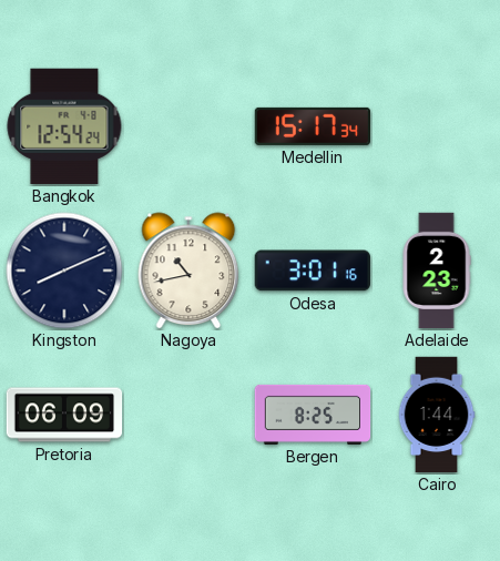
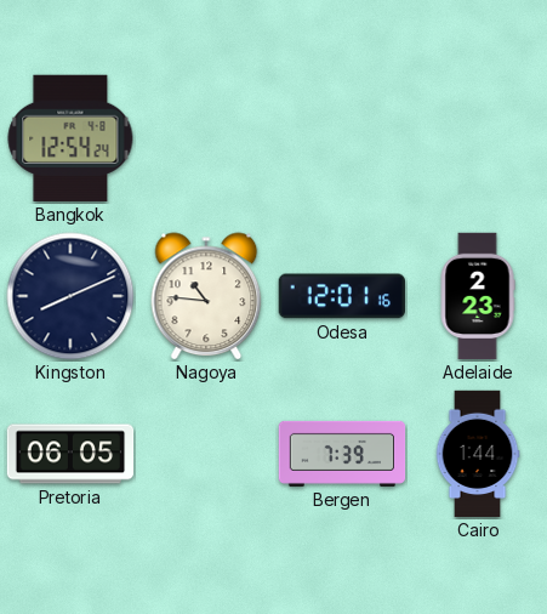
Medellin: 15:17 -> none
Nagoya: 10:43 -> 10:46
Odesa: 3:01 -> 12:01
Pretoria: 06:09 -> 06:05
Bergen: 8:25 -> 7:39
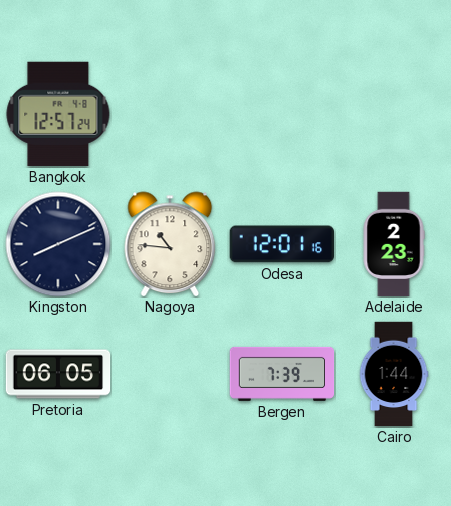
Bangkok: 12:54 -> 12:57
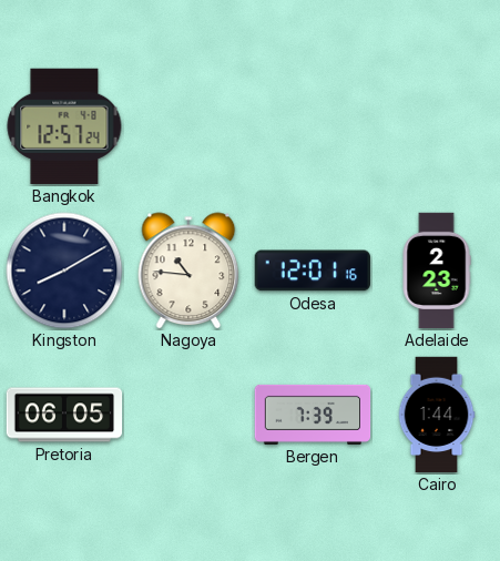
Kingston: 8:11 -> 8:10
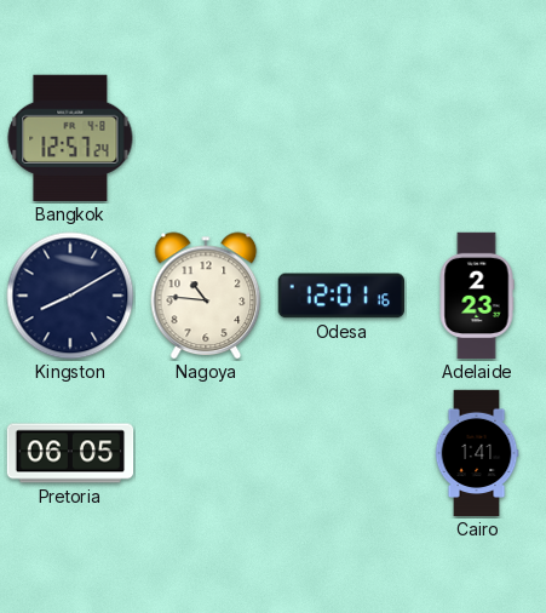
Bergen: 7:39 -> none
Cairo: 1:44 -> 1:41
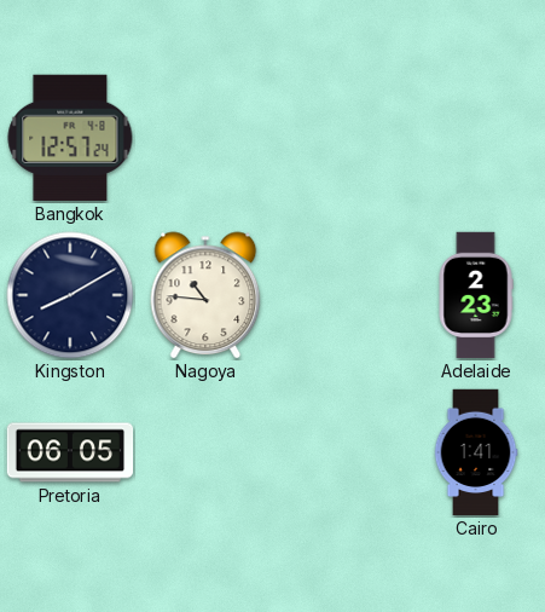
Odesa: 12:01 -> none
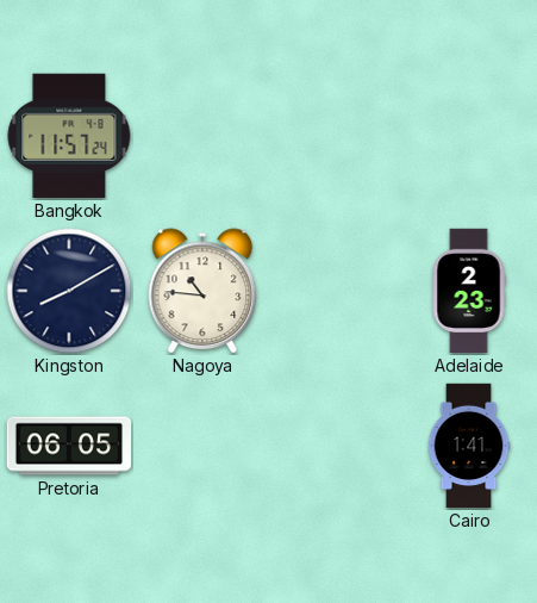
Bangkok: 12:57 -> 11:57
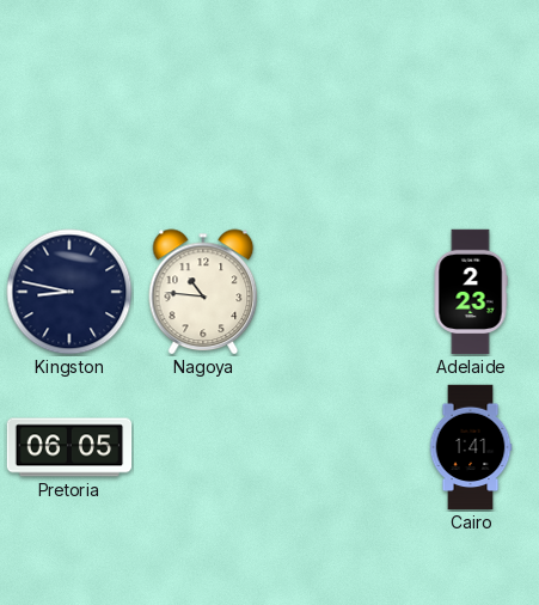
Bangkok: 11:57 -> none
Kingston: 8:10 -> 8:47
